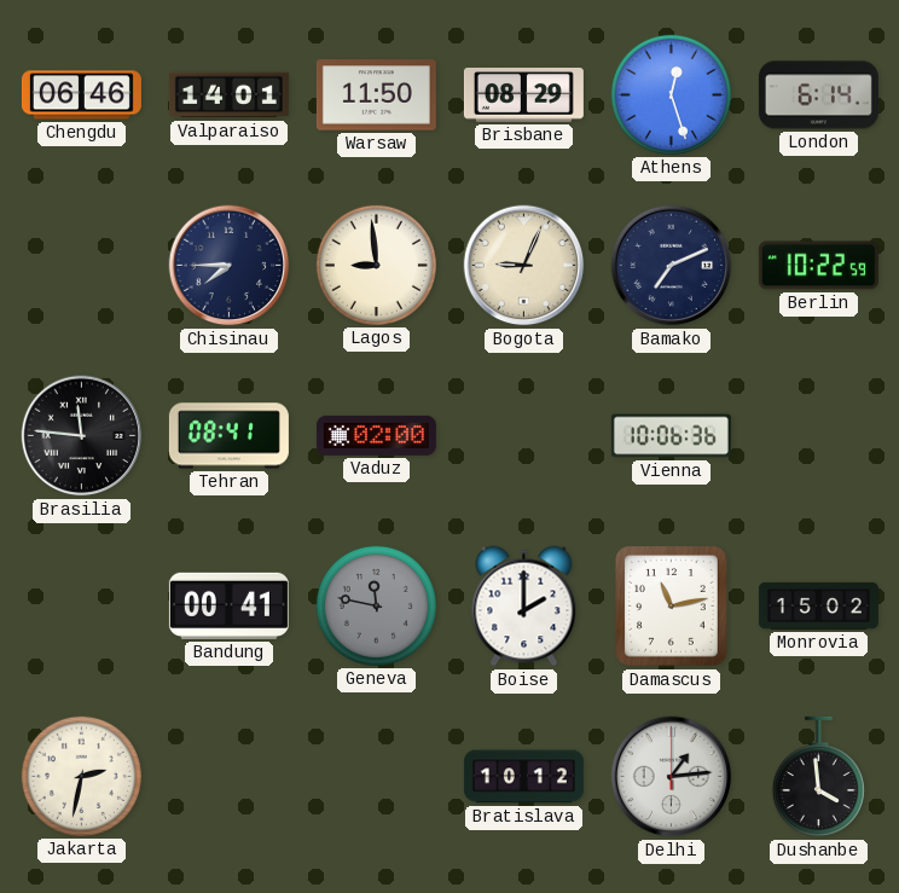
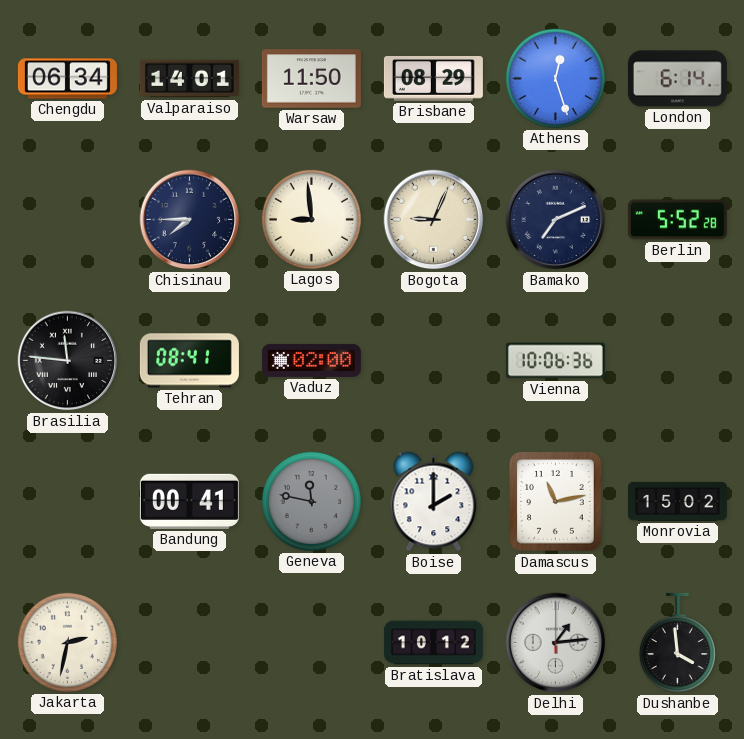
Chengdu: 06:46 -> 06:34
Berlin: 10:22 -> 5:52
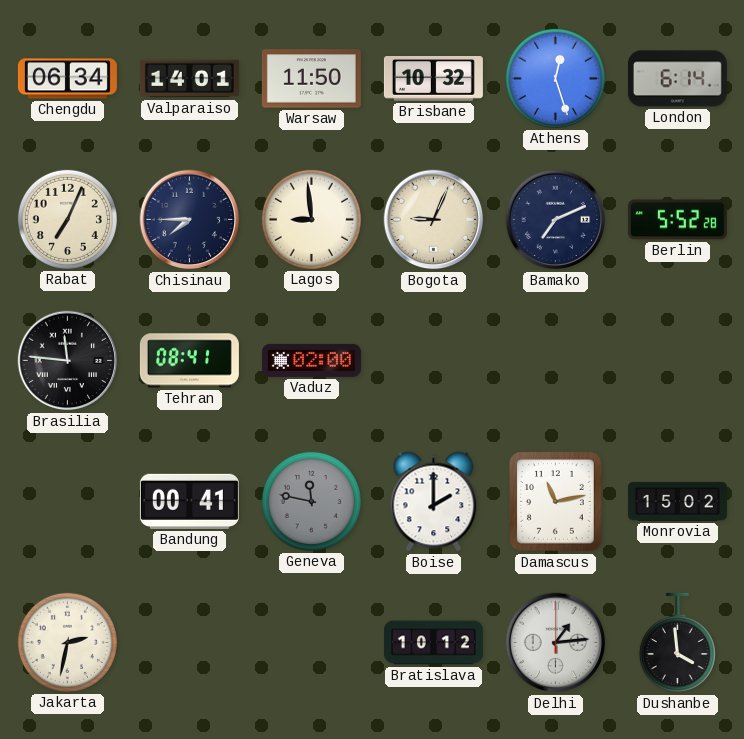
Brisbane: 08:29 -> 10:32
Rabat: none -> 7:04
Vienna: 10:06 -> none
